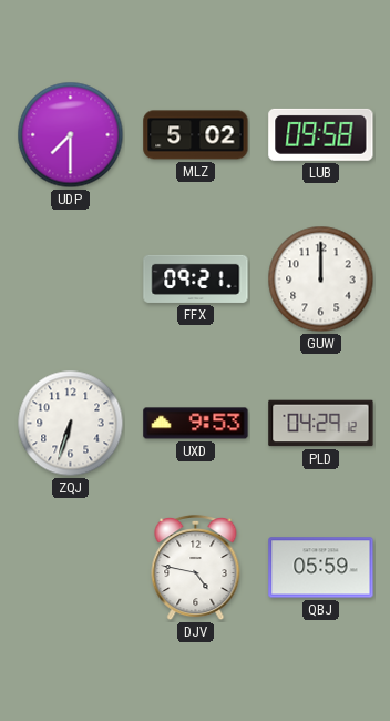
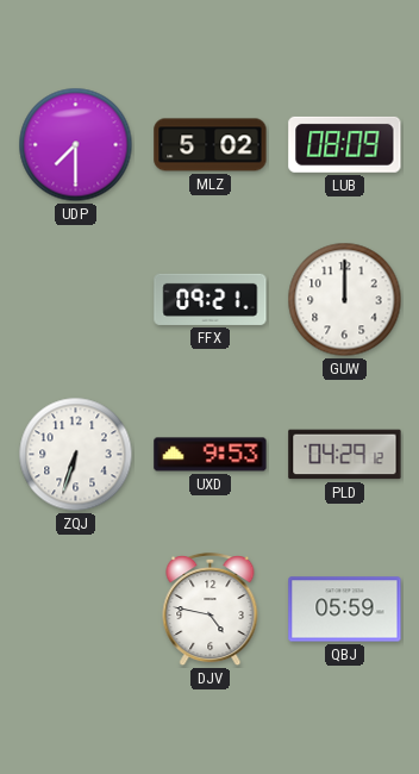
LUB: 09:58 -> 08:09
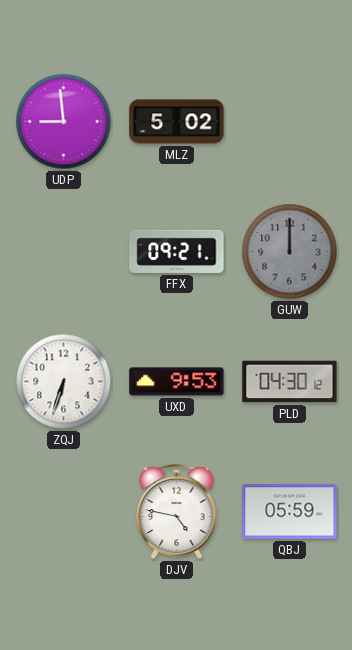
UDP: 7:30 -> 8:59
LUB: 08:09 -> none
GUW dial: white -> grey
PLD: 04:29 -> 04:30
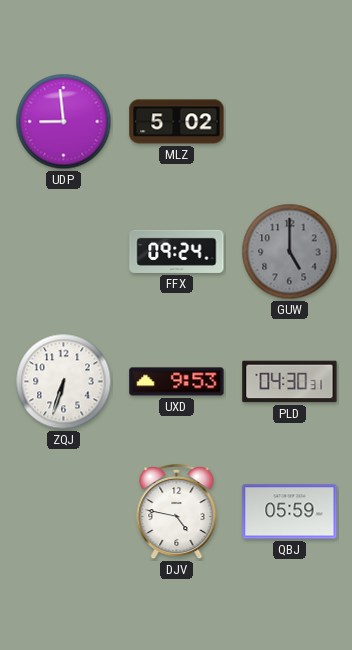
FFX: 09:21 -> 09:24
GUW: 12:00 -> 5:00
PLD: 04:30:12 -> 04:30:31
